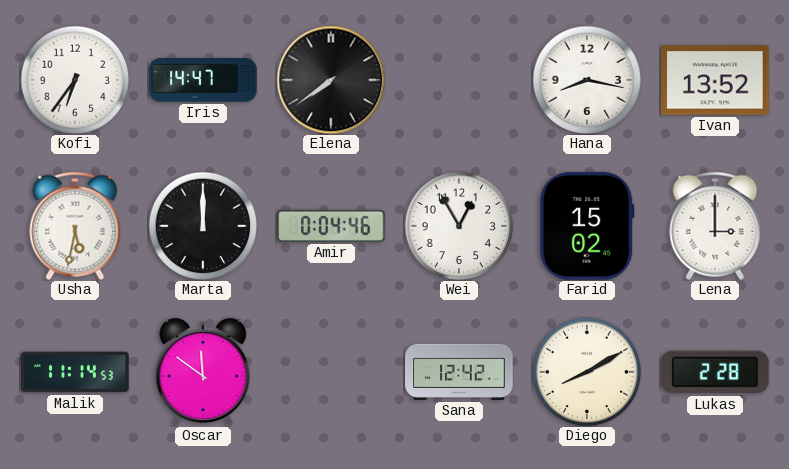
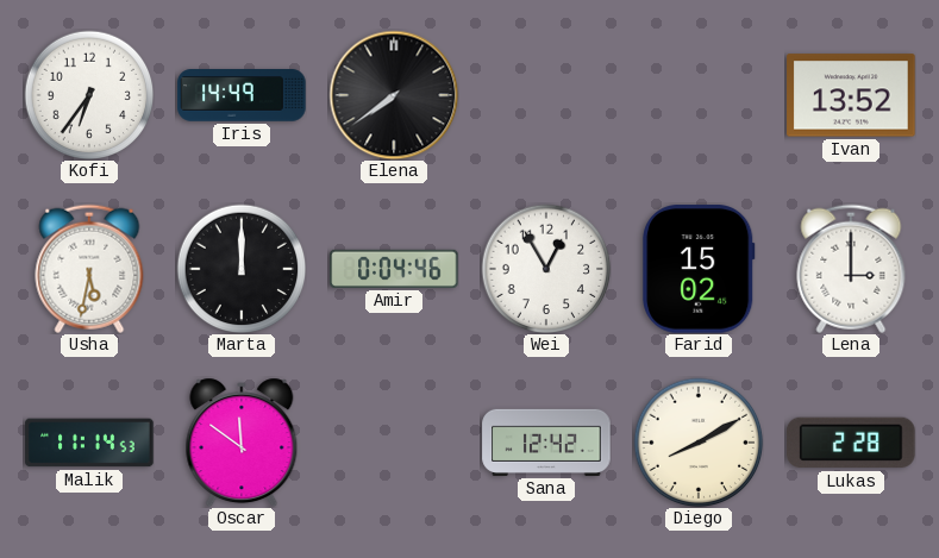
Iris: 14:47 -> 14:49
Hana: 8:17 -> none
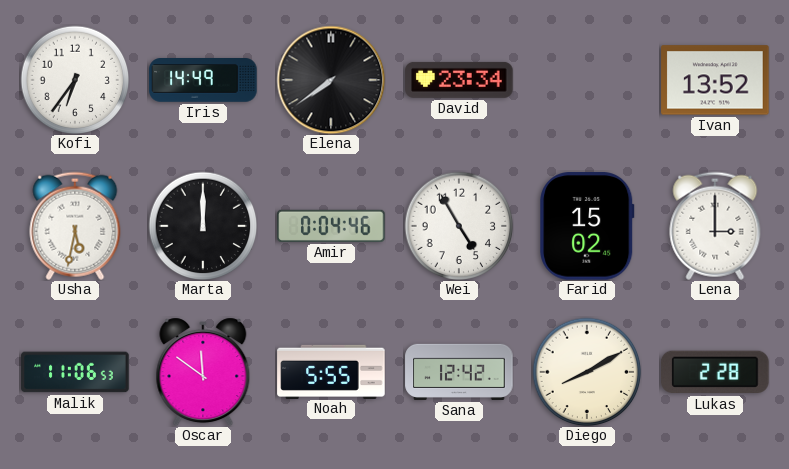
David: none -> 23:34
Wei: 12:55 -> 4:55
Malik: 11:14 -> 11:06
Noah: none -> 5:55
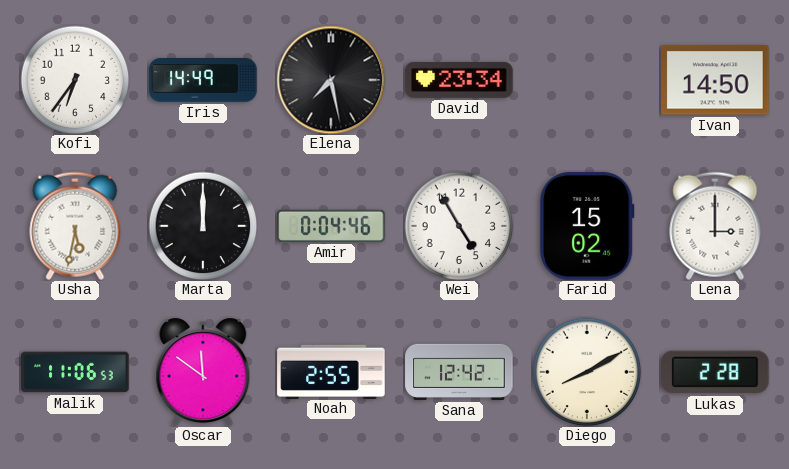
Elena: 7:39 -> 7:28
Ivan: 13:52 -> 14:50
Noah: 5:55 -> 2:55
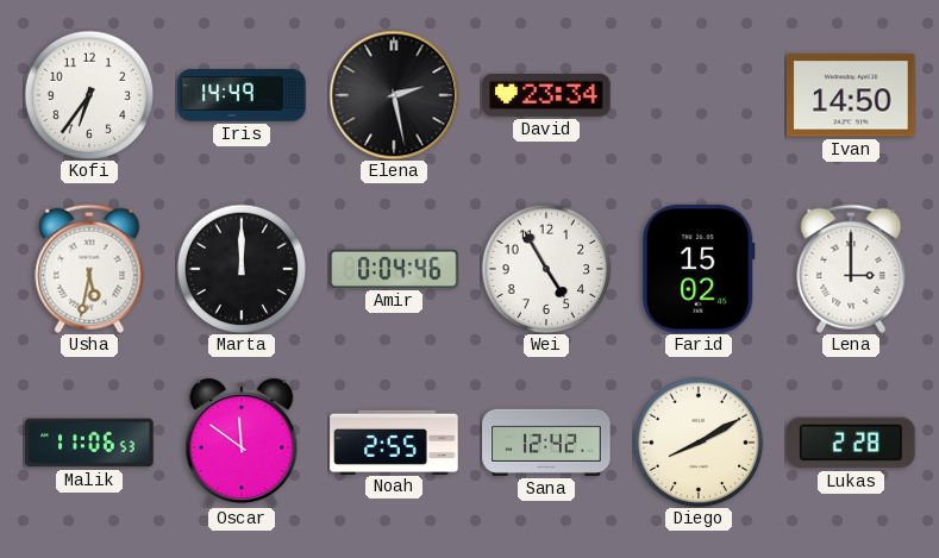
Elena: 7:28 -> 2:28
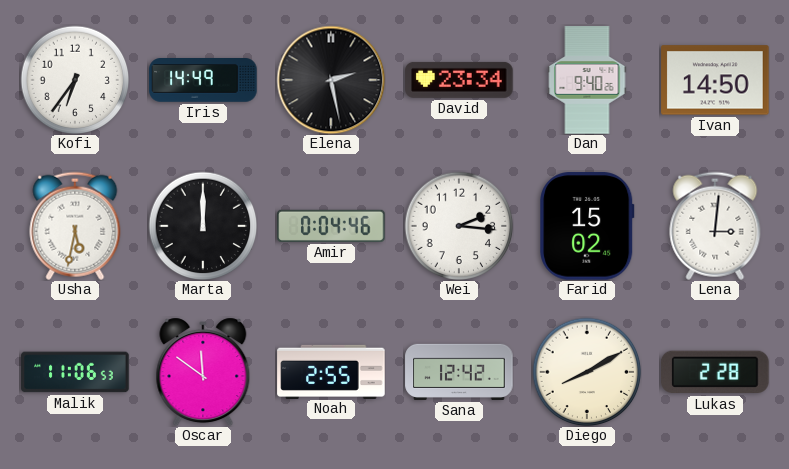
Dan: none -> 9:40
Wei: 4:55 -> 2:16
Lena: 3:00 -> 3:01
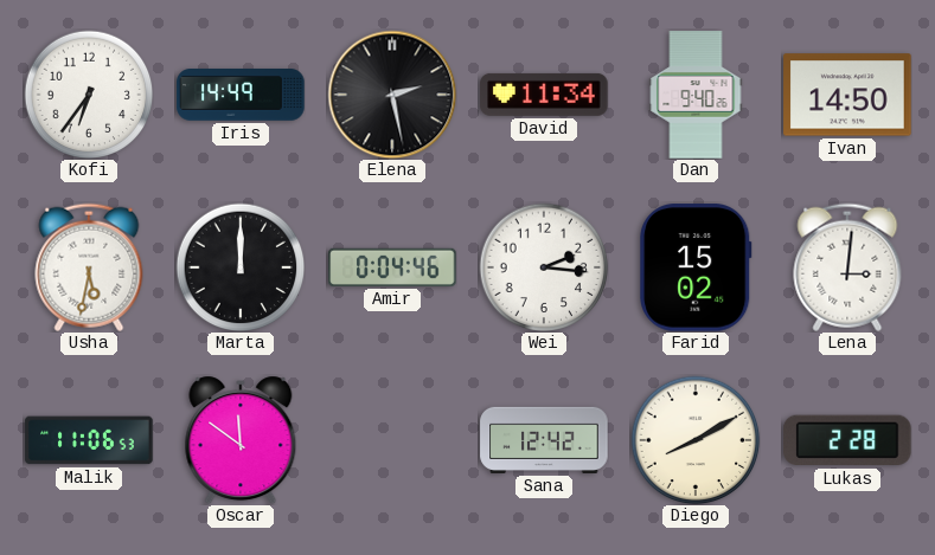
David: 23:34 -> 11:34
Noah: 2:55 -> none
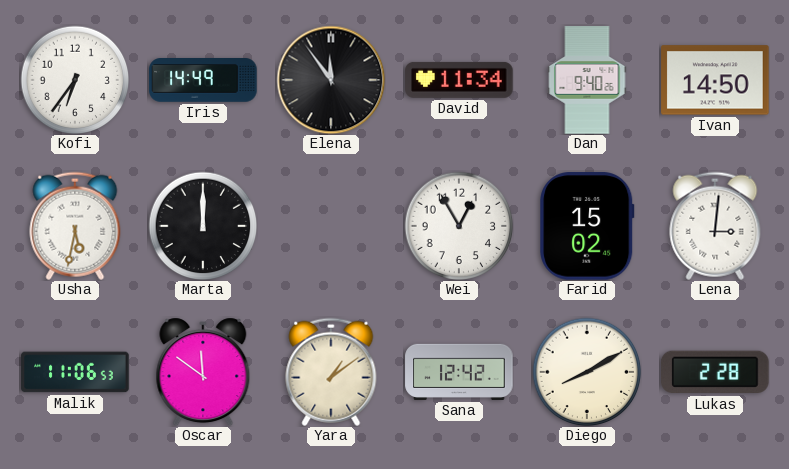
Elena: 2:28 -> 11:54
Amir: 0:04 -> none
Wei: 2:16 -> 12:55
Yara: none -> 1:09
